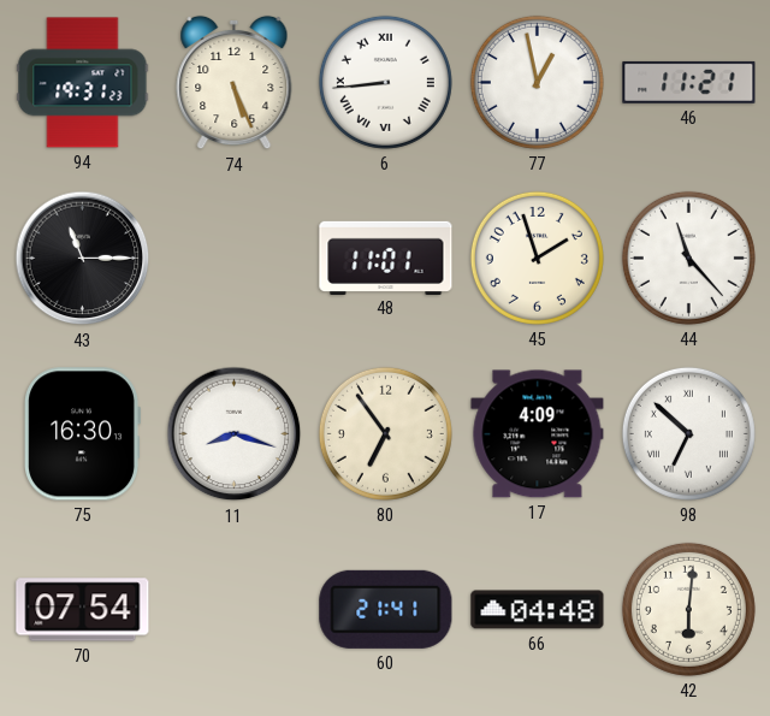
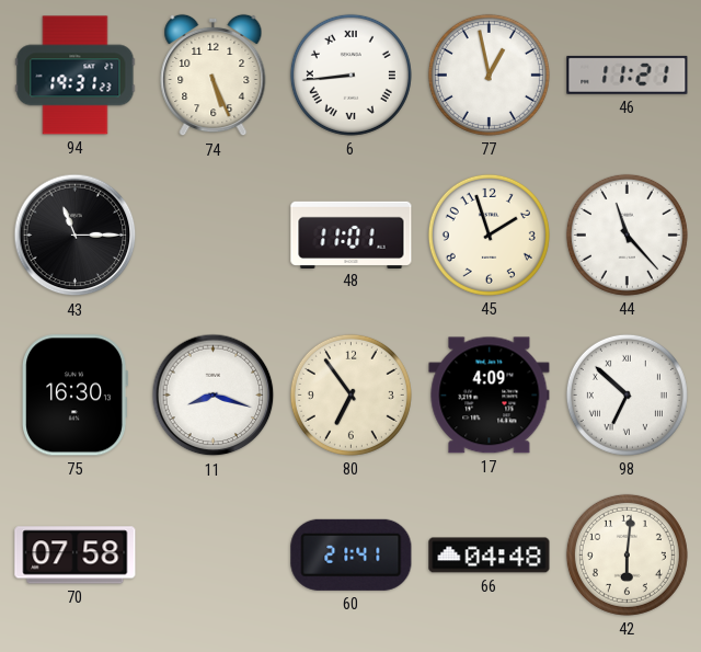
70: 07:54 -> 07:58
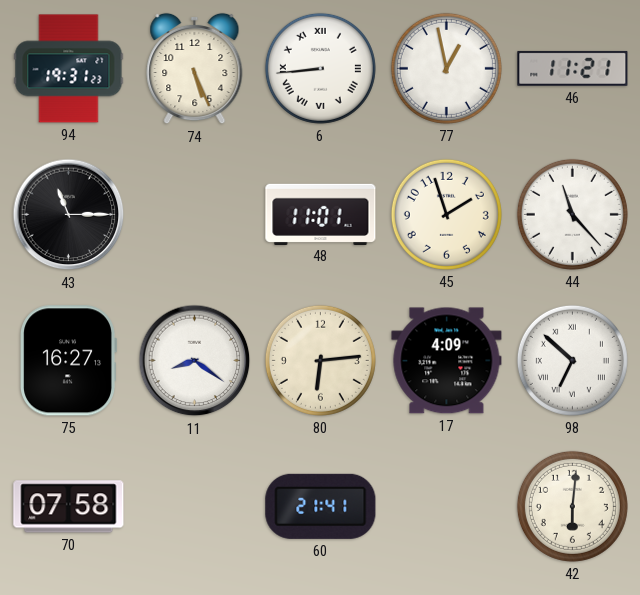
75: 16:30 -> 16:27
11: 8:18 -> 8:21
80: 6:54 -> 6:14
66: 04:48 -> none
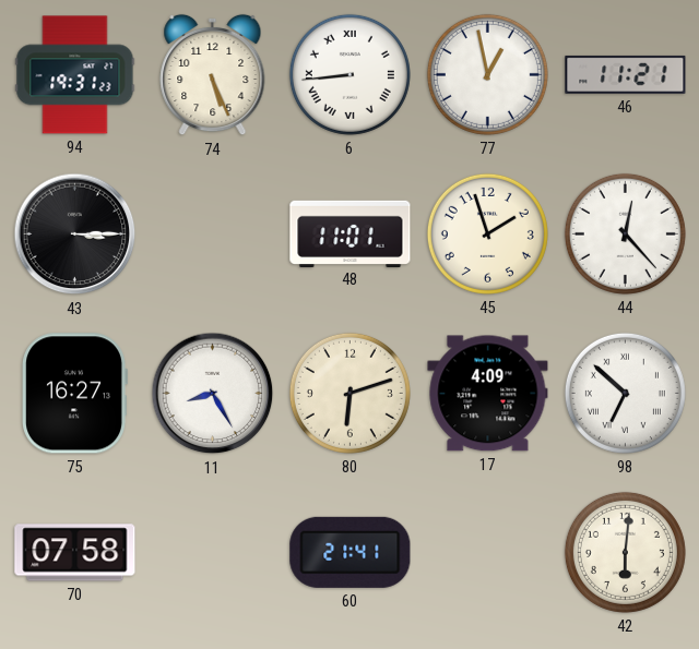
43: 11:15 -> 3:15
44: 11:23 -> 12:23
11: 8:21 -> 8:25
80: 6:14 -> 6:12
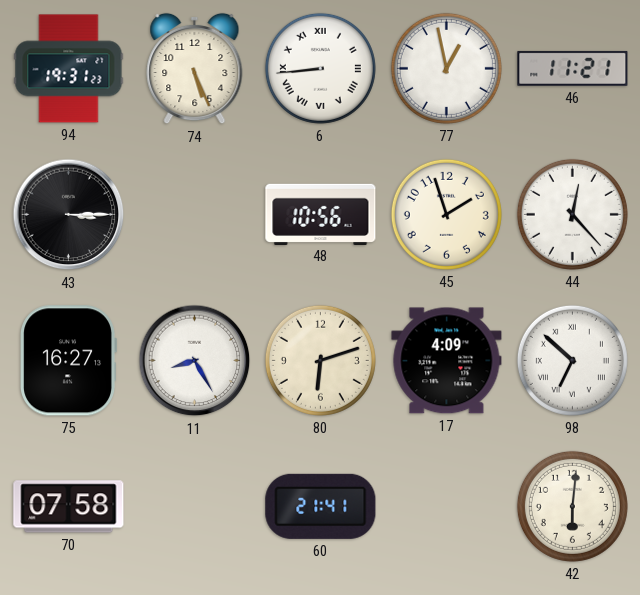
48: 11:01 -> 10:56
